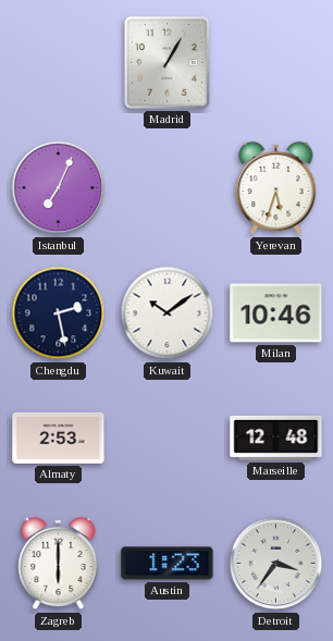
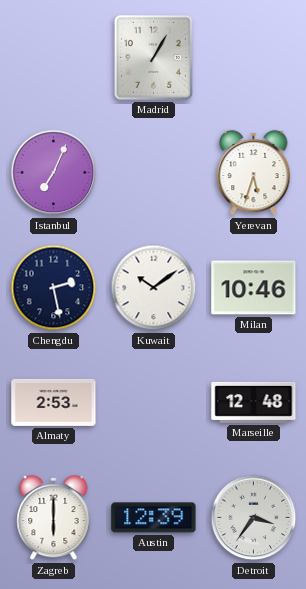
Austin: 1:23 -> 12:39
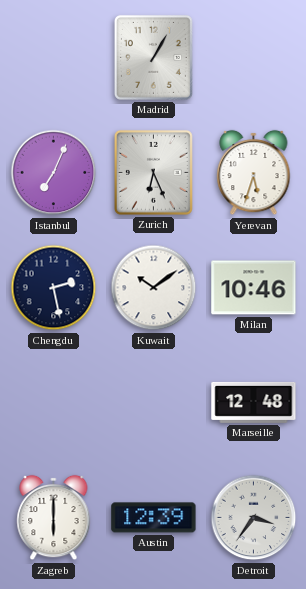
Zurich: none -> 6:26
Almaty: 2:53 -> none
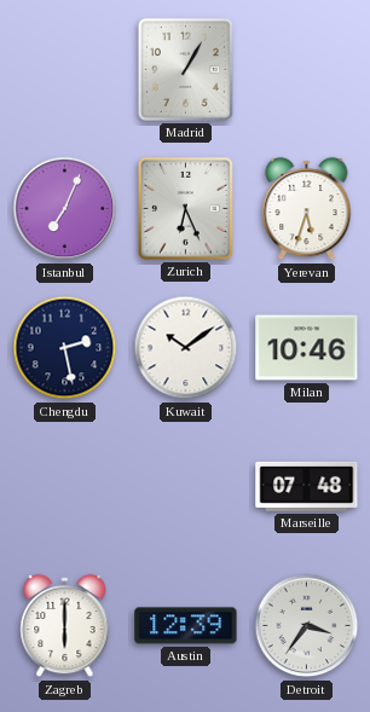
Marseille: 12:48 -> 07:48
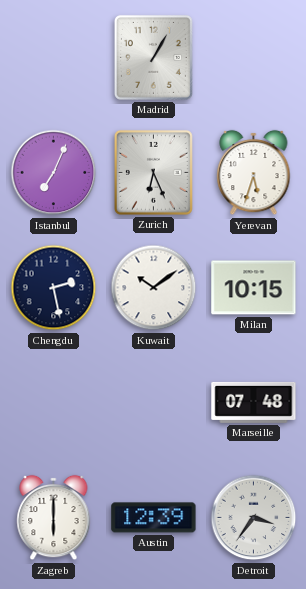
Milan: 10:46 -> 10:15
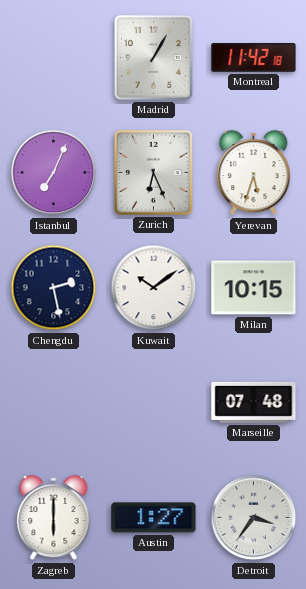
Montreal: none -> 11:42
Austin: 12:39 -> 1:27
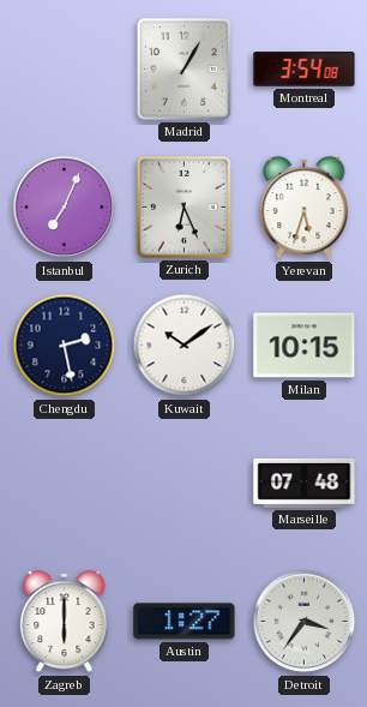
Montreal: 11:42 -> 3:54
